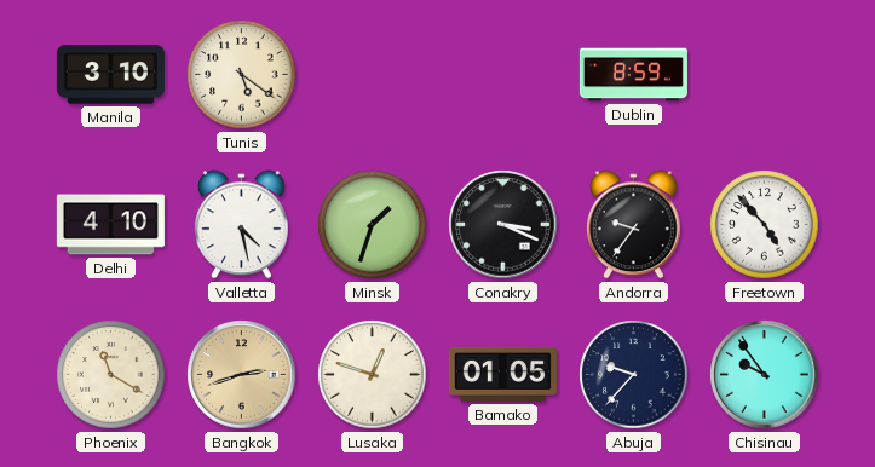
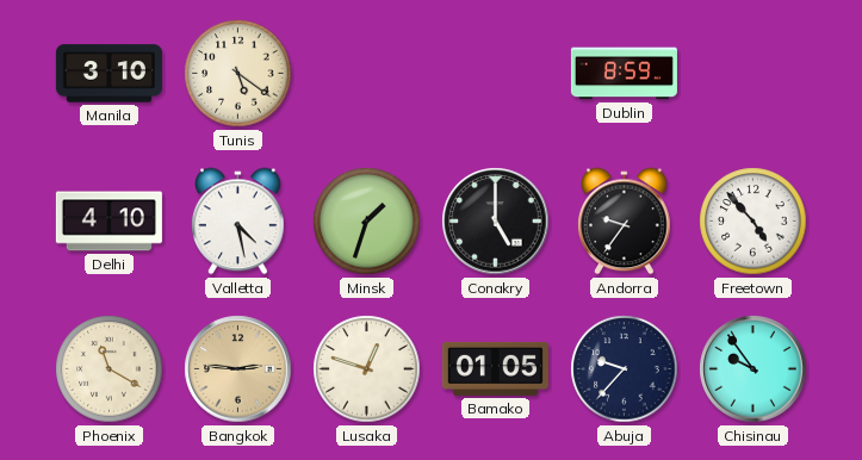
Conakry: 3:19 -> 5:00
Bangkok: 2:42 -> 2:46
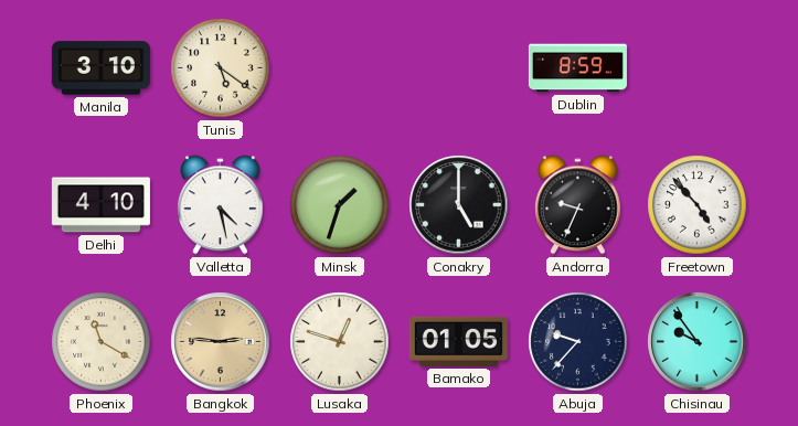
Andorra: 9:36 -> 9:34
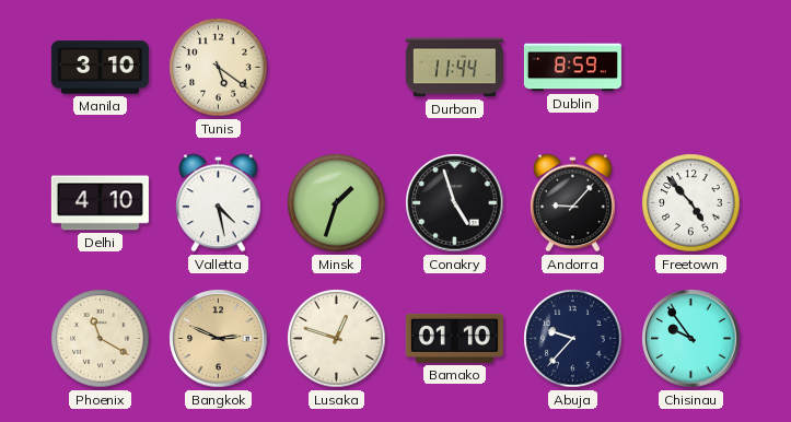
Durban: none -> 11:44
Conakry: 5:00 -> 4:57
Andorra: 9:34 -> 9:07
Bangkok: 2:46 -> 2:49
Bamako: 01:05 -> 01:10
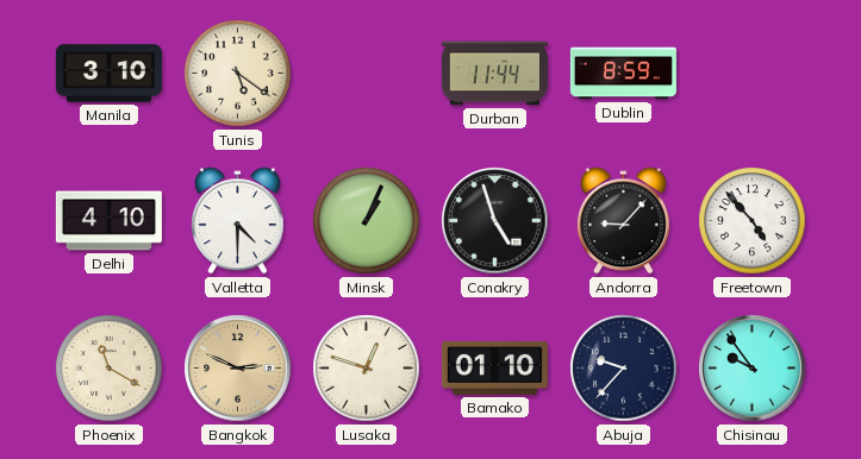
Valletta: 4:28 -> 4:30
Minsk: 1:33 -> 1:04
